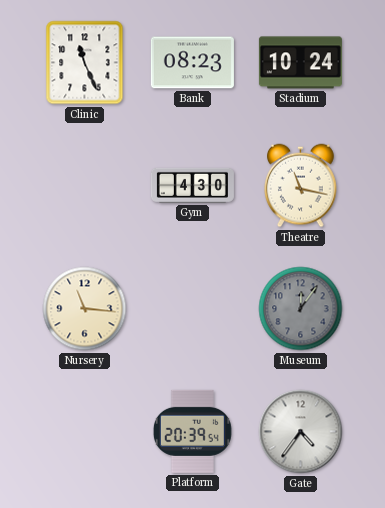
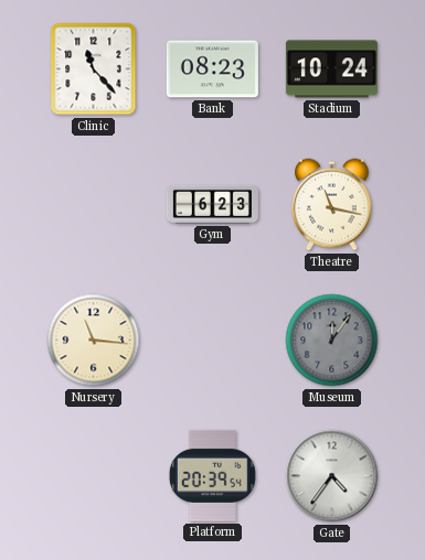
Clinic: 11:26 -> 11:23
Gym: 4:30 -> 6:23
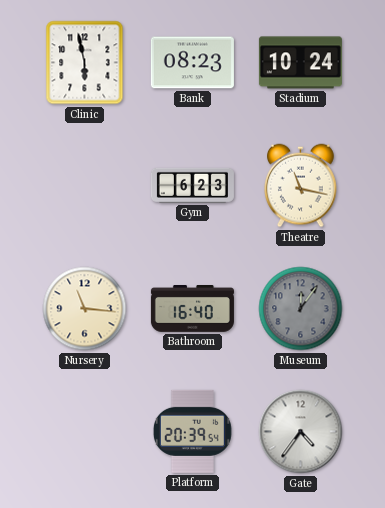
Clinic: 11:23 -> 5:58
Bathroom: none -> 16:40
